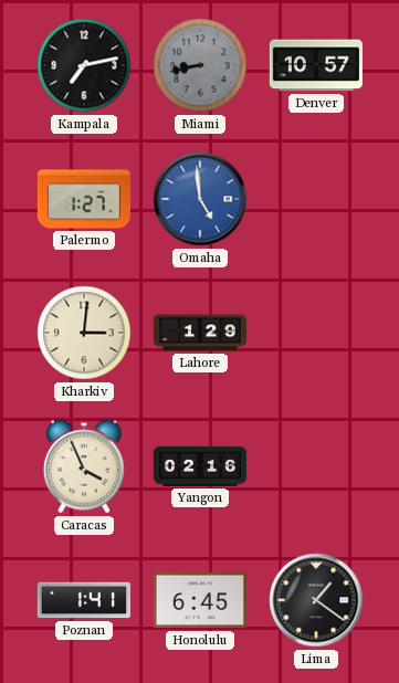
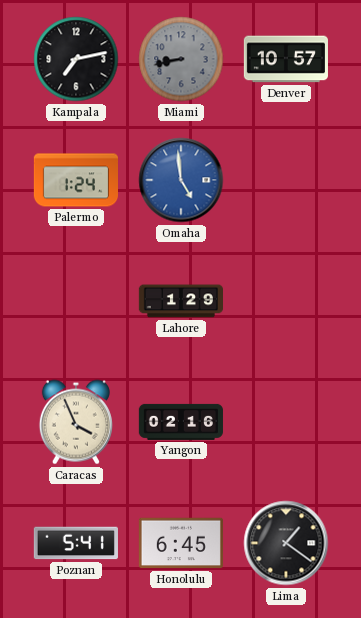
Palermo: 1:27 -> 1:24
Kharkiv: 3:01 -> none
Poznan: 1:41 -> 5:41
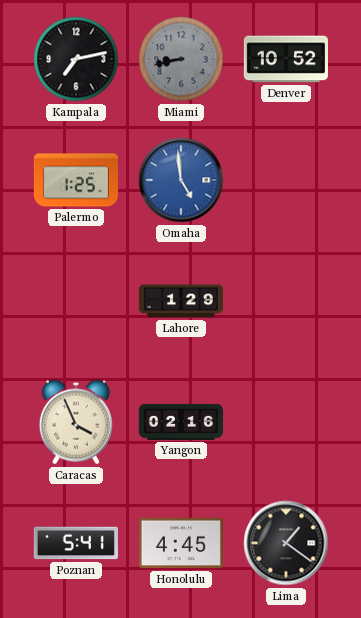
Denver: 10:57 -> 10:52
Palermo: 1:24 -> 1:25
Honolulu: 6:45 -> 4:45
